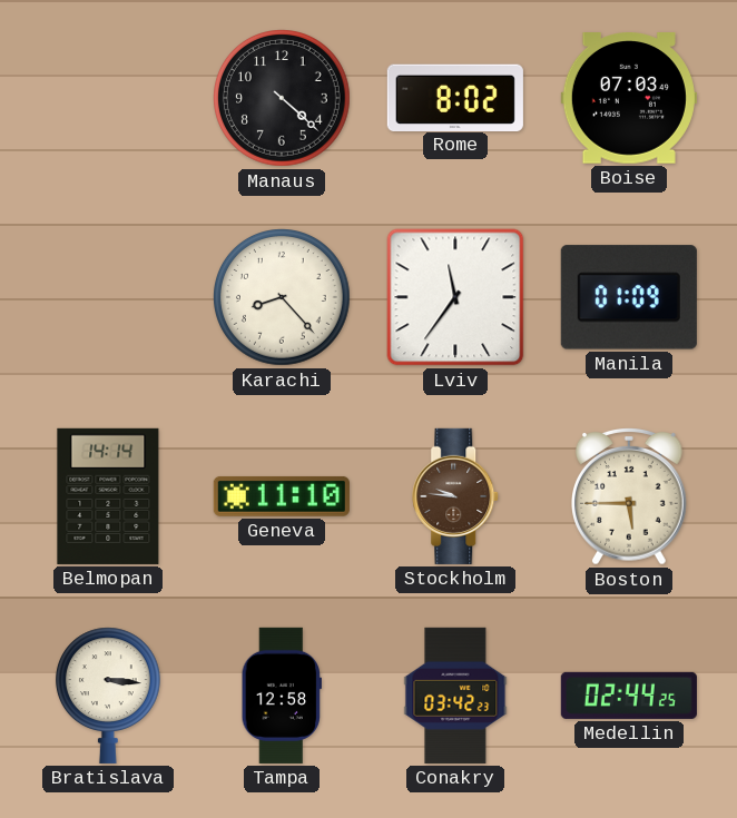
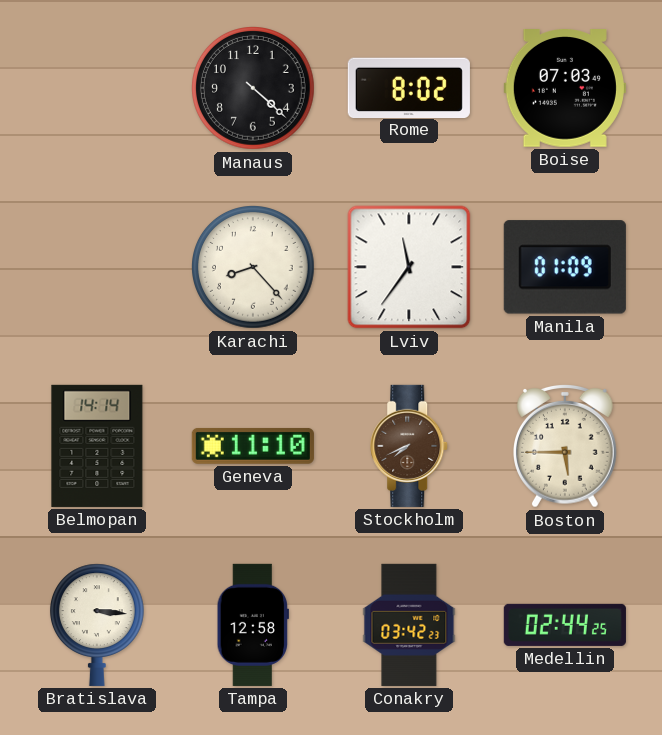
Stockholm: 9:46 -> 7:41
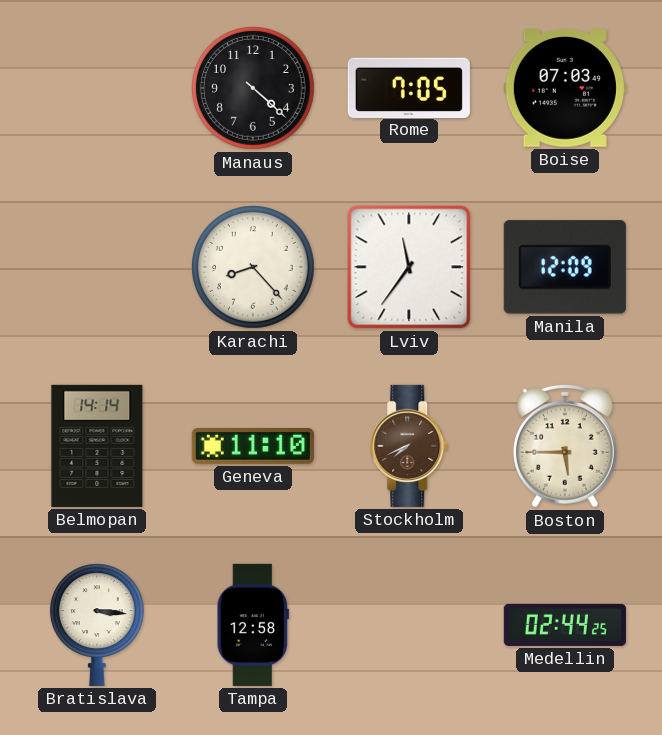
Rome: 8:02 -> 7:05
Manila: 01:09 -> 12:09
Conakry: 03:42 -> none
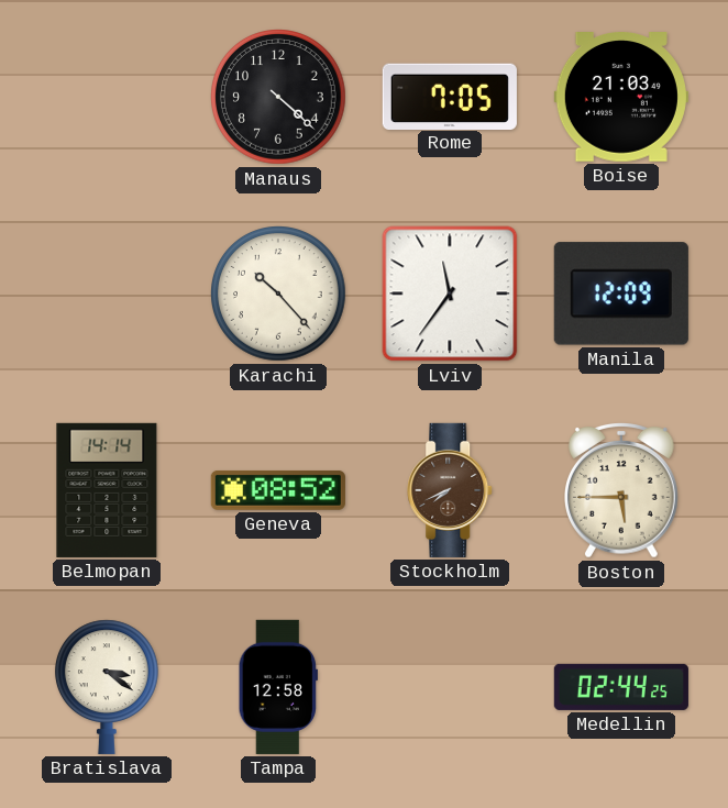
Boise: 07:03 -> 21:03
Karachi: 8:23 -> 10:23
Geneva: 11:10 -> 08:52
Bratislava: 3:16 -> 3:21
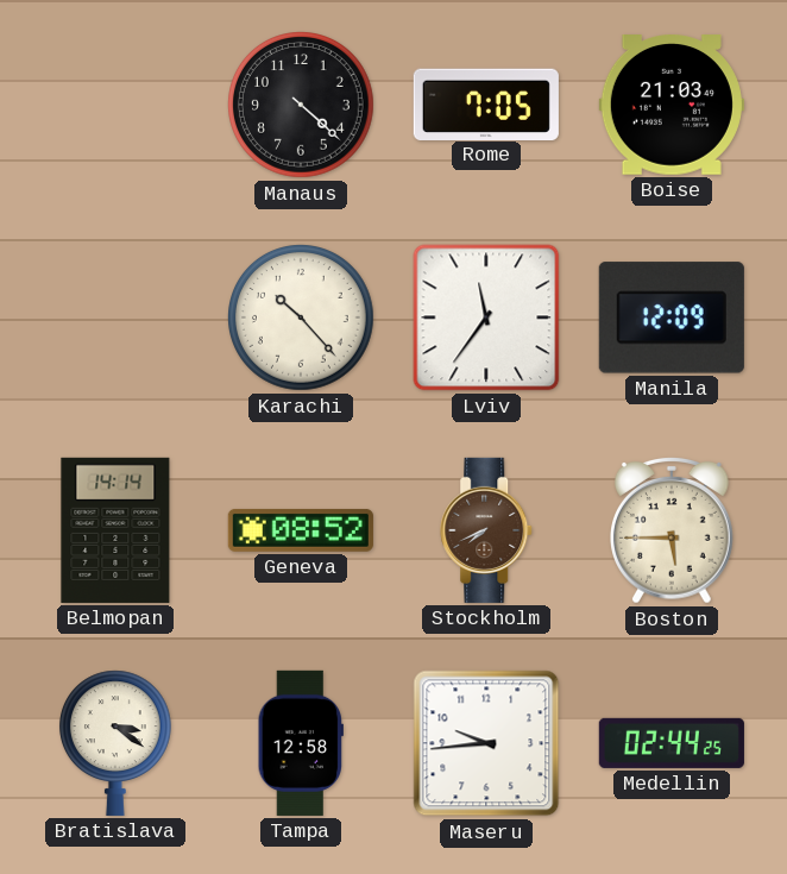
Maseru: none -> 9:44
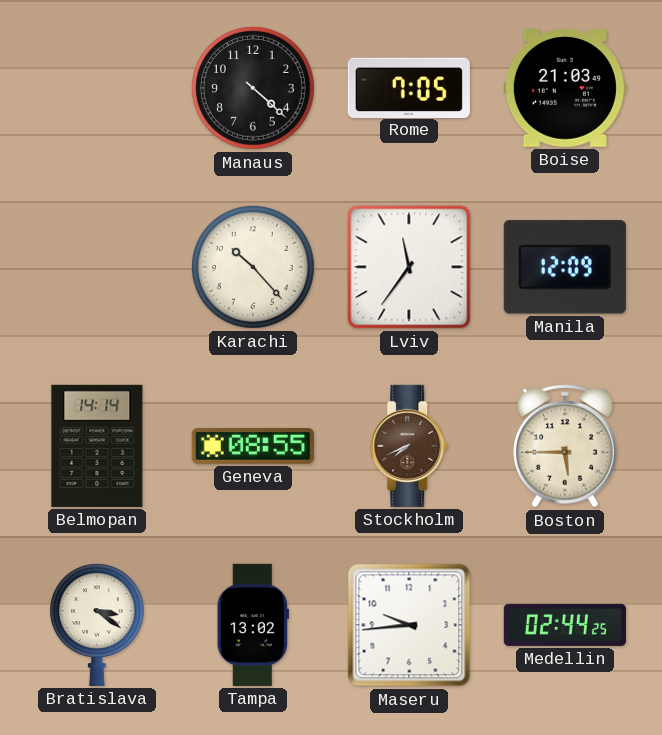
Geneva: 08:52 -> 08:55
Tampa: 12:58 -> 13:02
